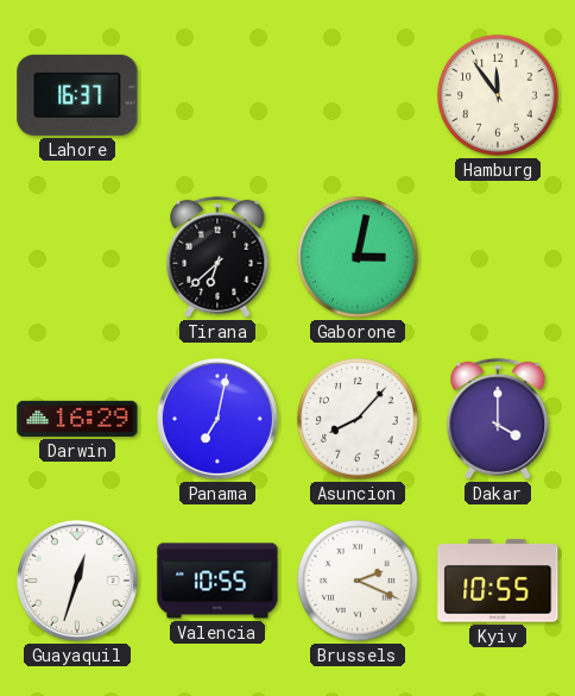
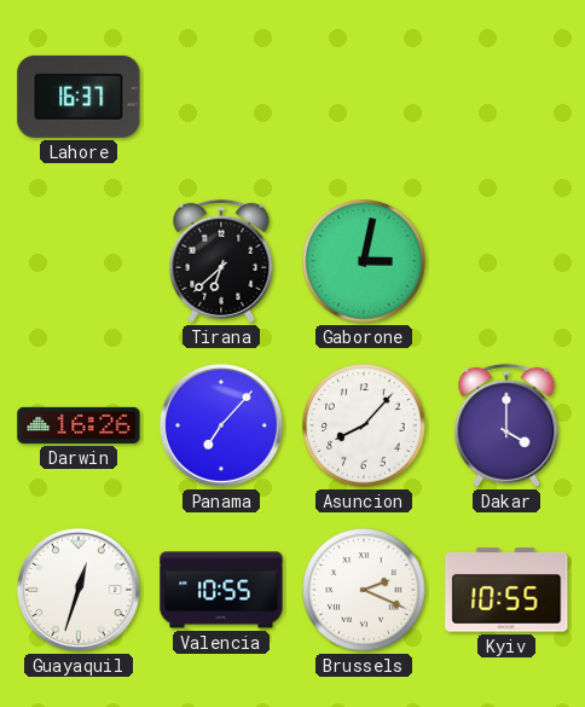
Hamburg: 11:54 -> none
Darwin: 16:29 -> 16:26
Panama: 7:02 -> 7:07
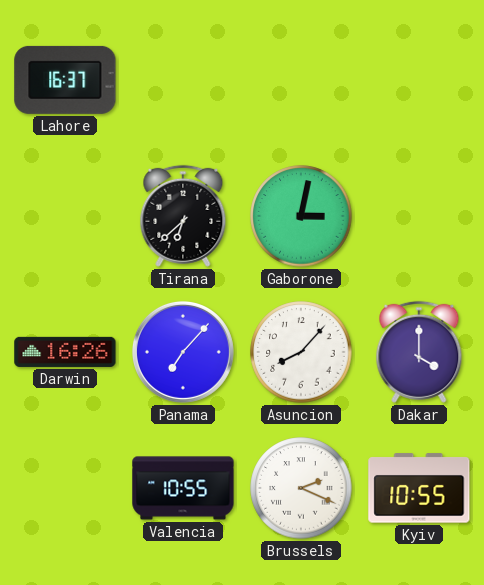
Guayaquil: 12:33 -> none
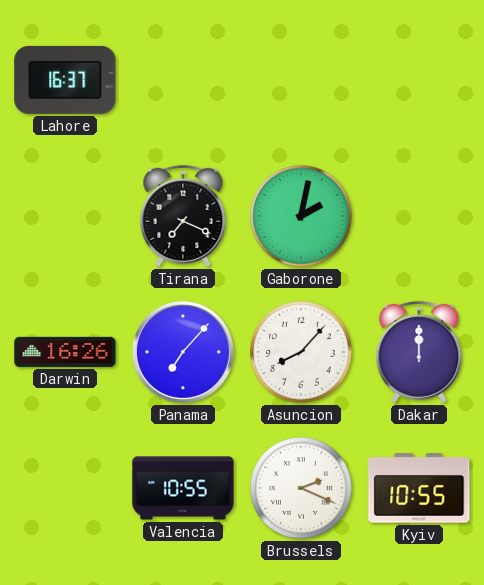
Tirana: 6:38 -> 7:19
Gaborone: 3:02 -> 2:02
Dakar: 4:00 -> 12:00
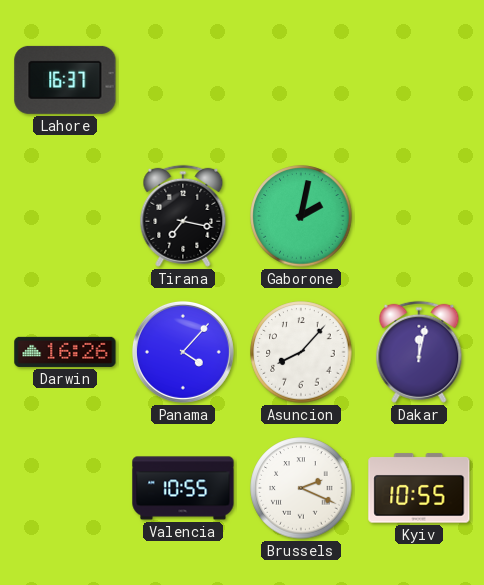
Tirana: 7:19 -> 7:17
Panama: 7:07 -> 4:07
Dakar: 12:00 -> 12:02
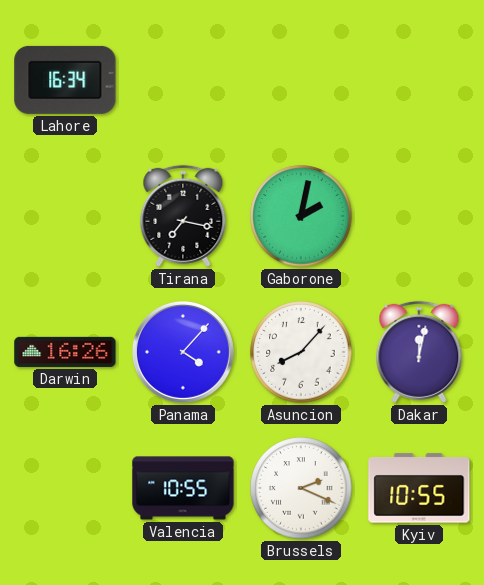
Lahore: 16:37 -> 16:34
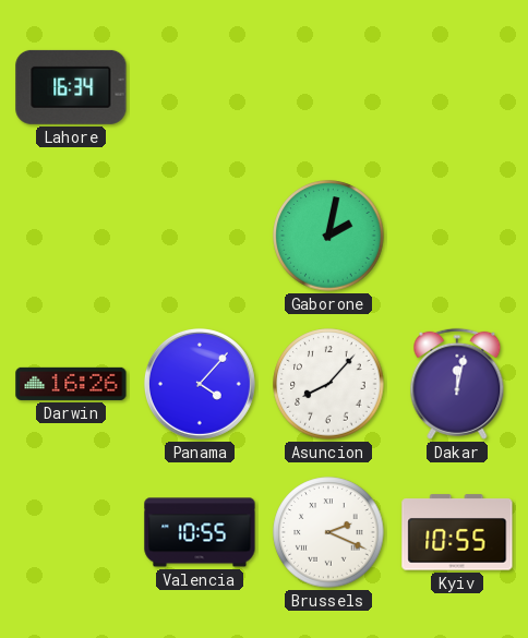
Tirana: 7:17 -> none
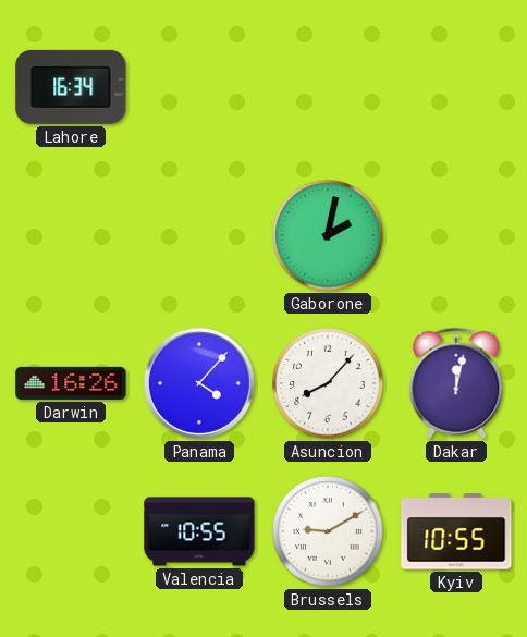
Brussels: 2:19 -> 9:10
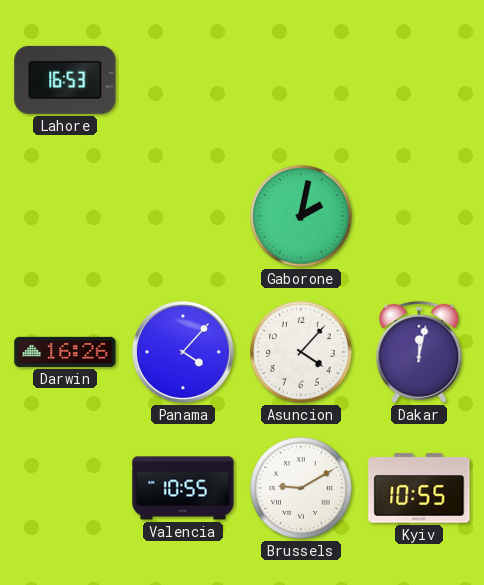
Lahore: 16:34 -> 16:53
Asuncion: 8:07 -> 4:07
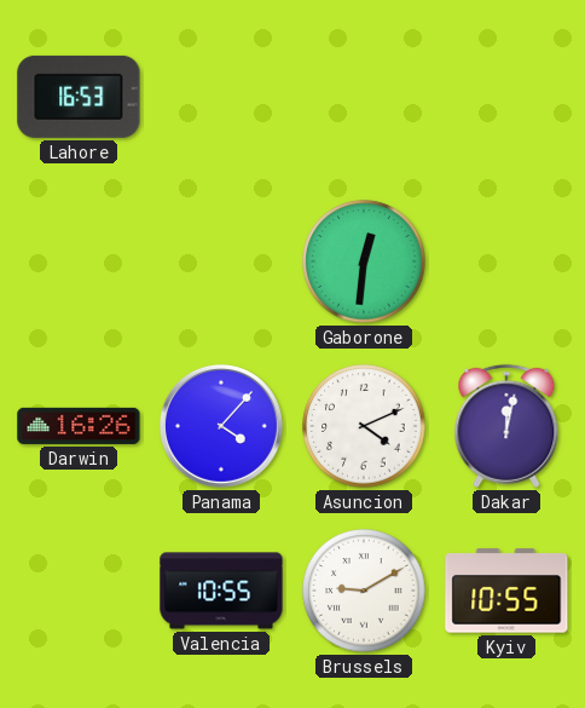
Gaborone: 2:02 -> 12:31
Asuncion: 4:07 -> 4:11
